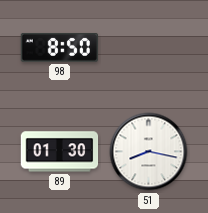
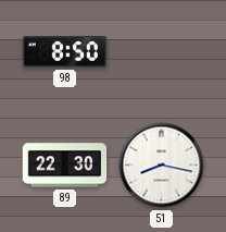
89: 01:30 -> 22:30
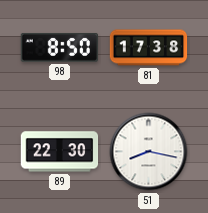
81: none -> 17:38
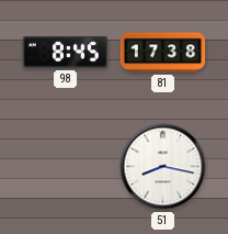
98: 8:50 -> 8:45
89: 22:30 -> none
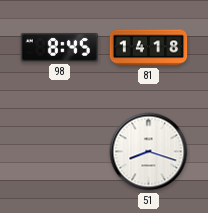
81: 17:38 -> 14:18
51: 8:17 -> 8:18
